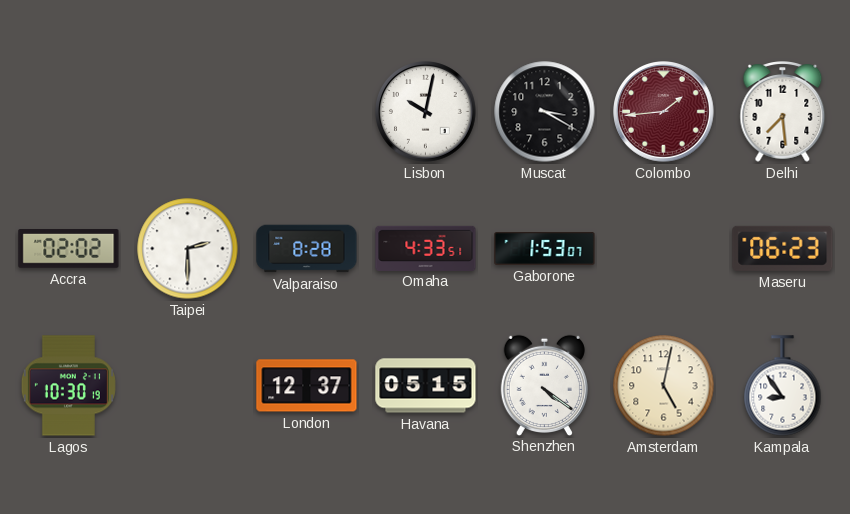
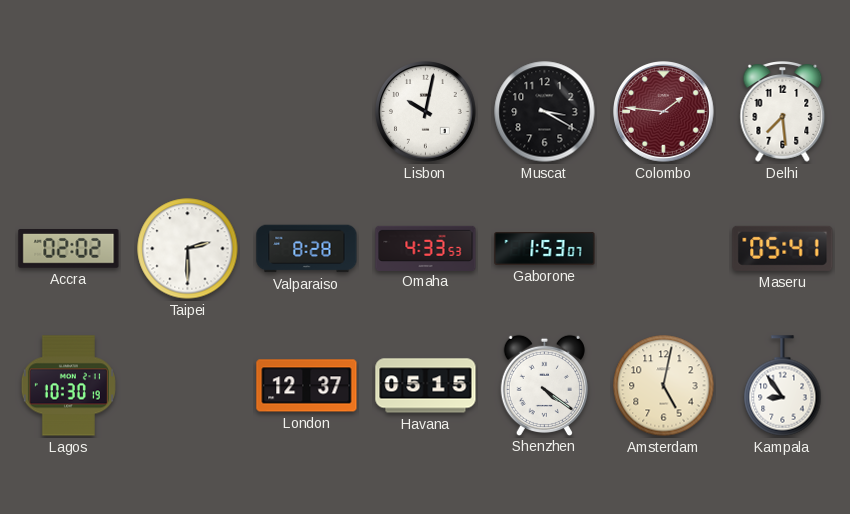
Colombo: 1:44 -> 1:46
Omaha: 4:33:51 -> 4:33:53
Maseru: 06:23 -> 05:41
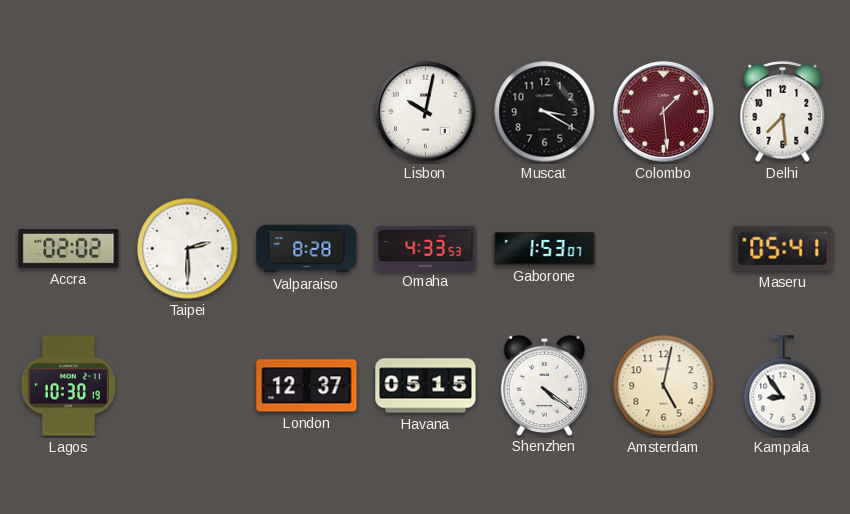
Colombo: 1:46 -> 1:29
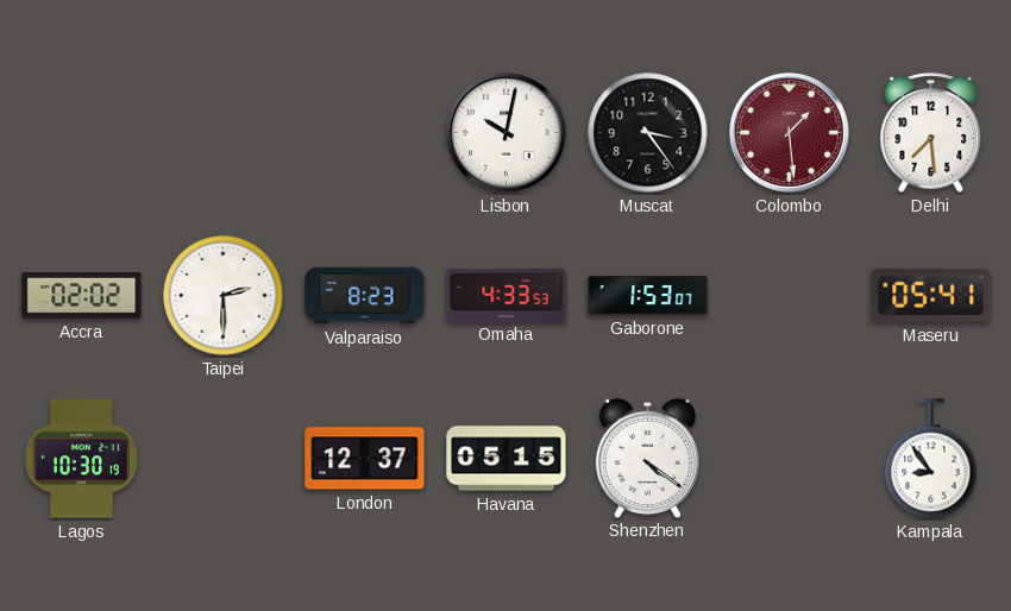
Muscat: 3:20 -> 3:24
Valparaiso: 8:28 -> 8:23
Amsterdam: 5:02 -> none
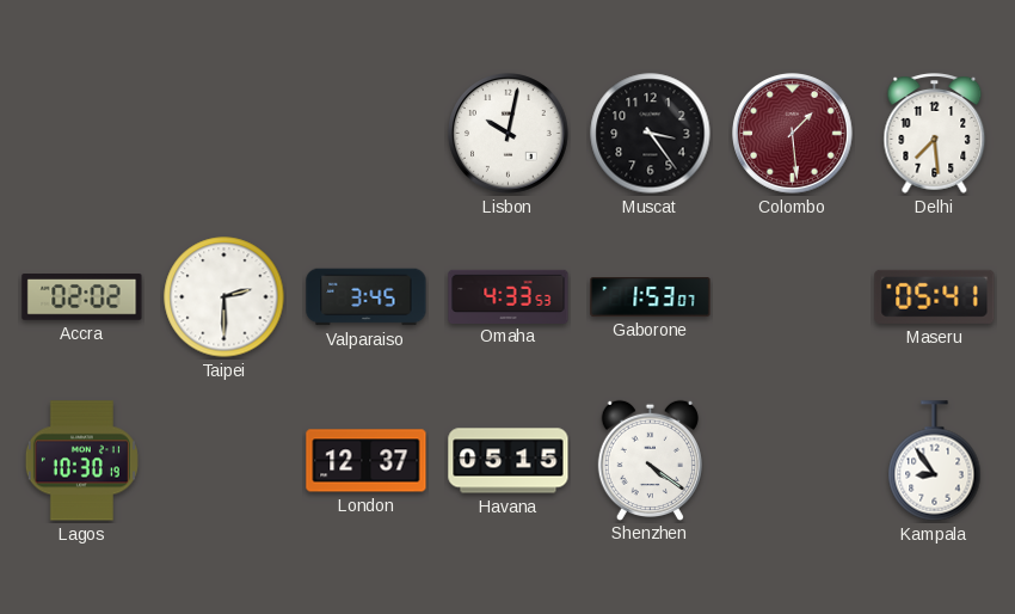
Valparaiso: 8:23 -> 3:45
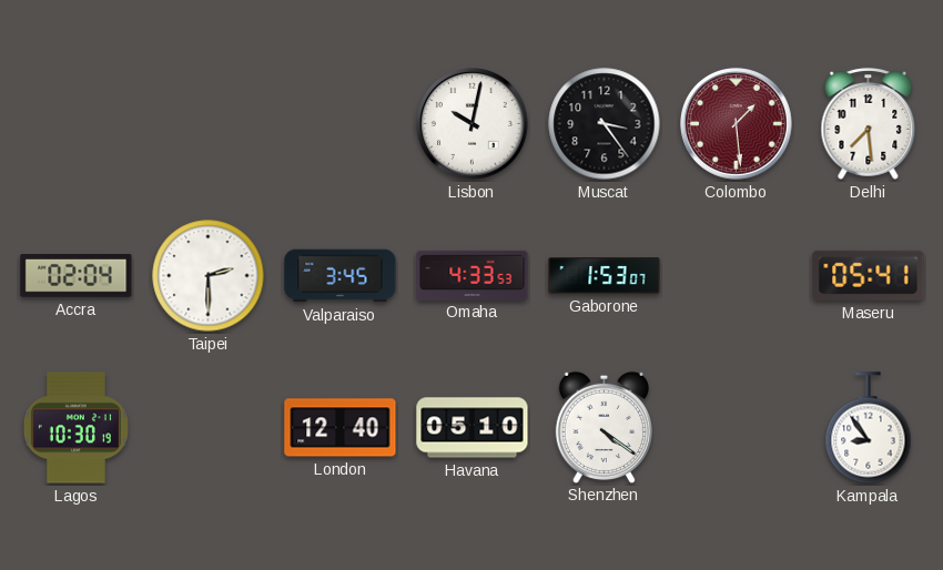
Accra: 02:02 -> 02:04
London: 12:37 -> 12:40
Havana: 05:15 -> 05:10
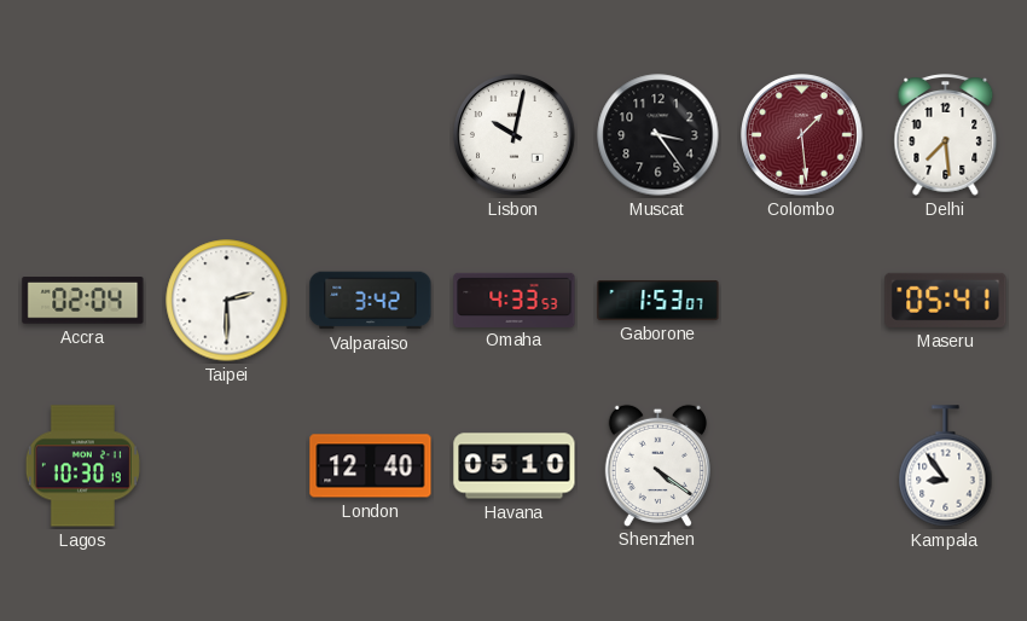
Valparaiso: 3:45 -> 3:42
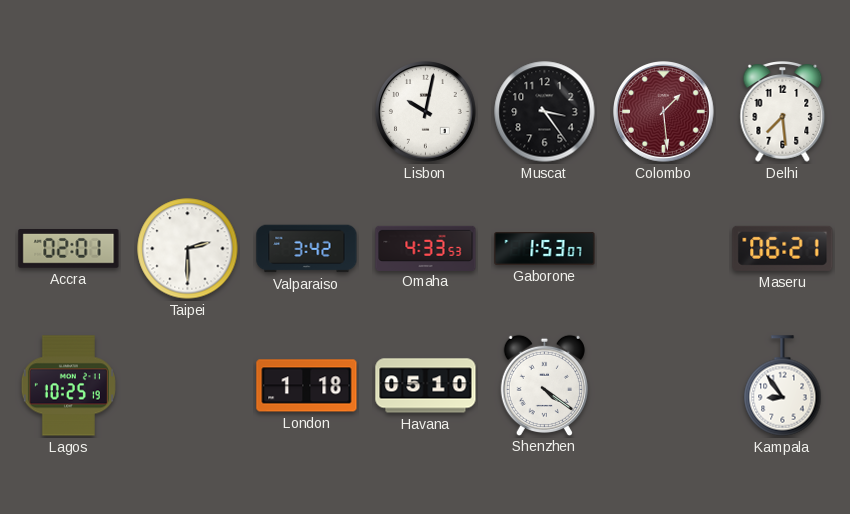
Accra: 02:04 -> 02:01
Maseru: 05:41 -> 06:21
Lagos: 10:30 -> 10:25
London: 12:40 -> 1:18
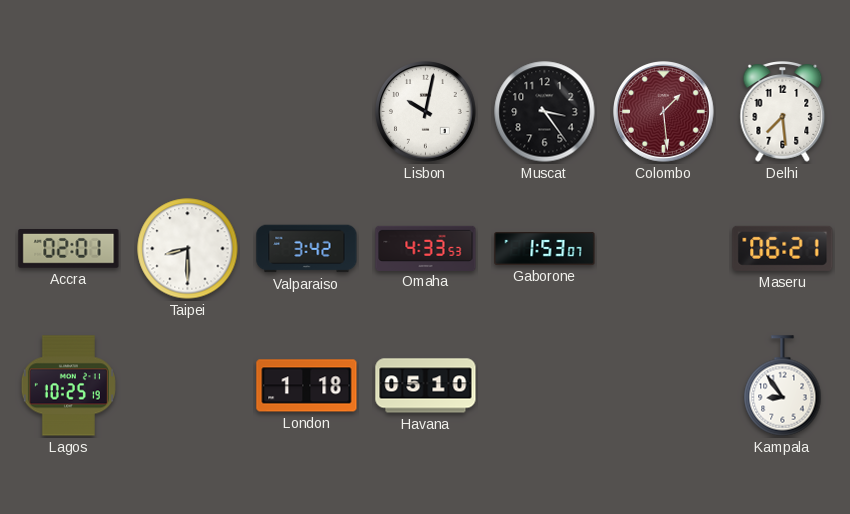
Taipei: 2:30 -> 8:30
Shenzhen: 4:21 -> none
